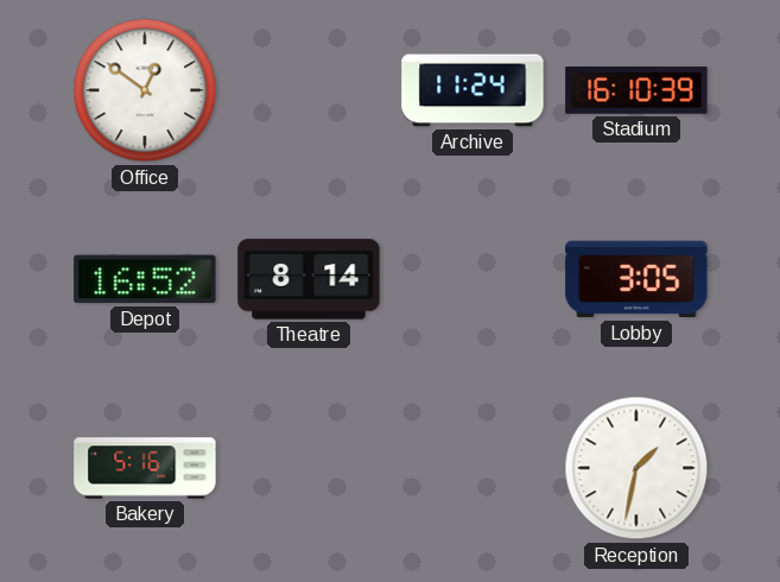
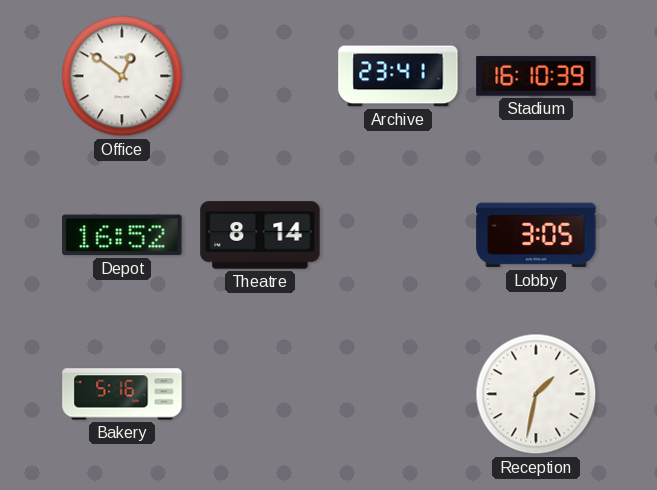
Archive: 11:24 -> 23:41
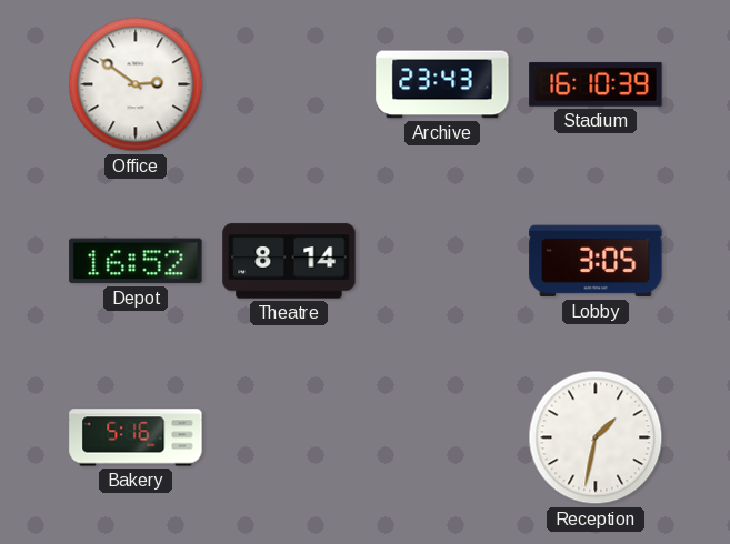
Office: 12:51 -> 2:51
Archive: 23:41 -> 23:43
